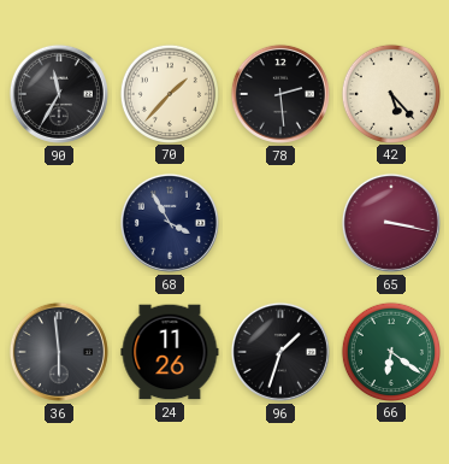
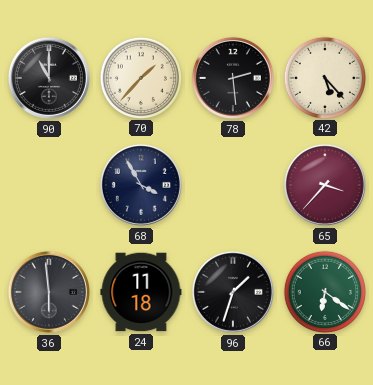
90: 11:35 -> 11:00
65: 3:17 -> 3:37
24: 11:26 -> 11:18
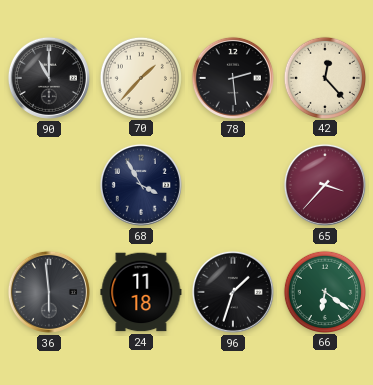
42: 5:23 -> 12:23
